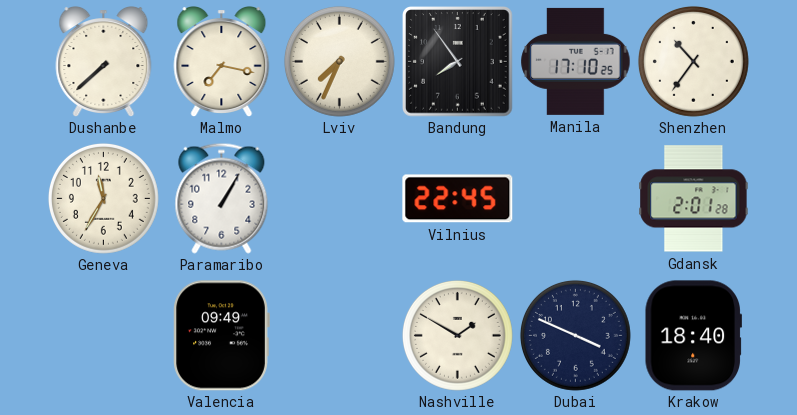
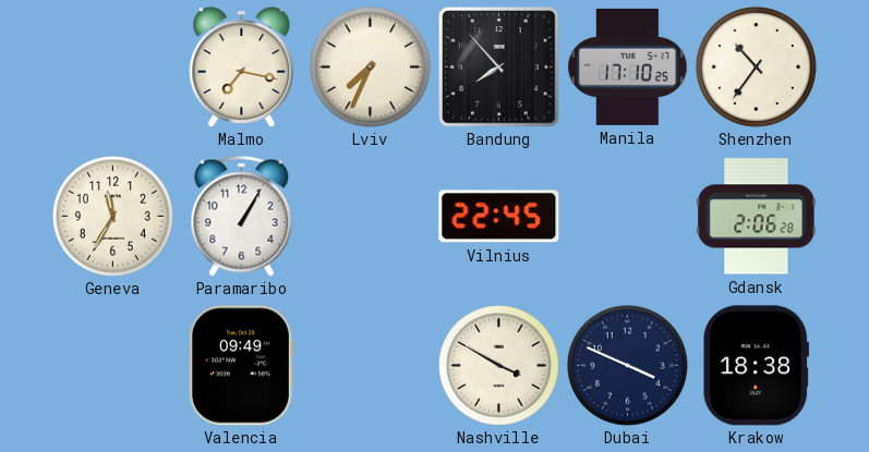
Dushanbe: 7:38 -> none
Bandung: 7:54 -> 7:53
Gdansk: 2:01 -> 2:06
Nashville: 1:50 -> 3:50
Krakow: 18:40 -> 18:38
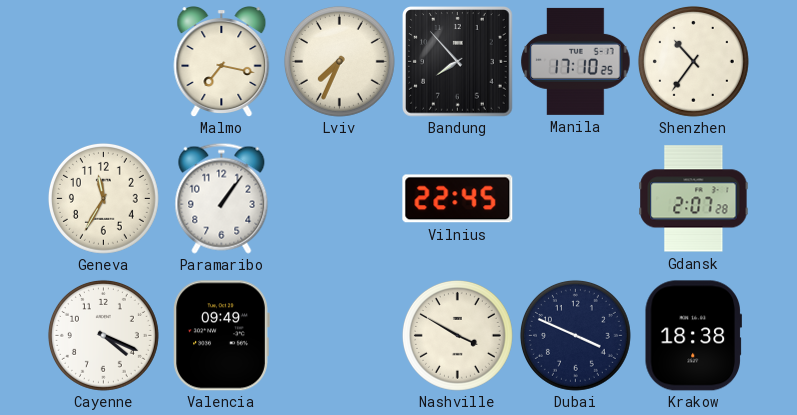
Paramaribo: 1:05 -> 1:06
Gdansk: 2:06 -> 2:07
Cayenne: none -> 4:19
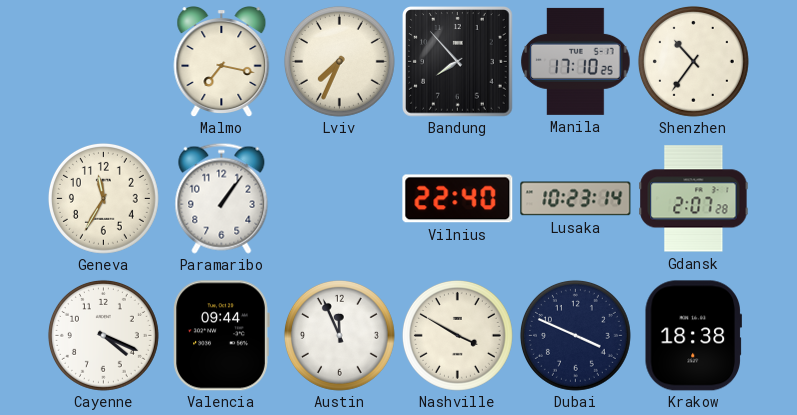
Vilnius: 22:45 -> 22:40
Lusaka: none -> 10:23
Valencia: 09:49 -> 09:44
Austin: none -> 11:56
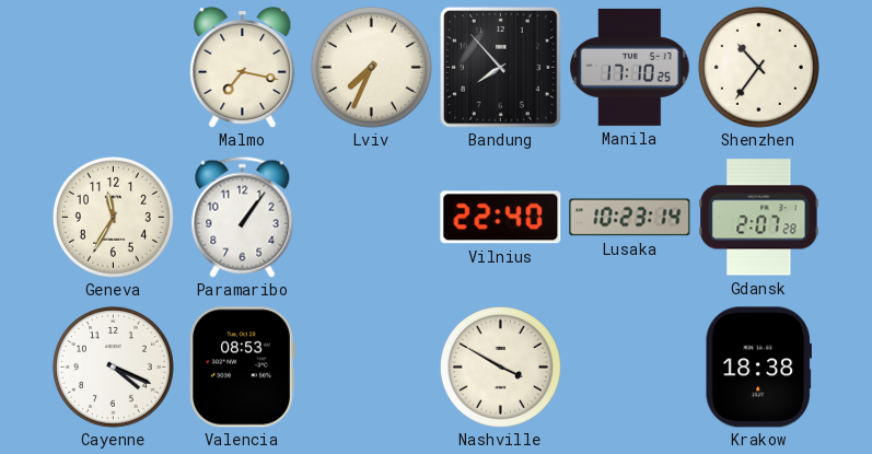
Valencia: 09:44 -> 08:53
Austin: 11:56 -> none
Dubai: 3:49 -> none
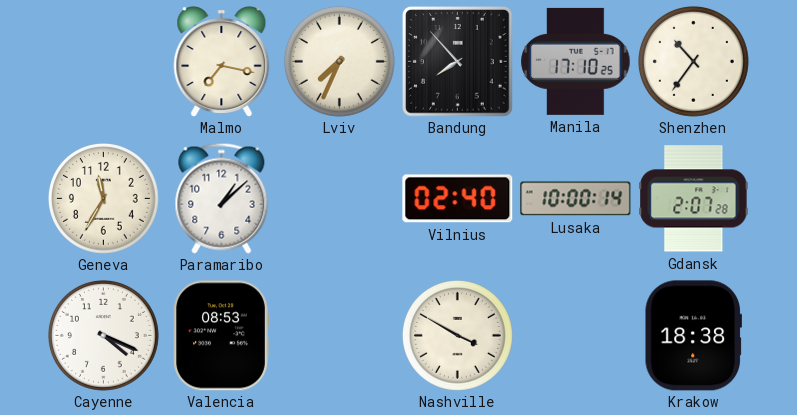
Paramaribo: 1:06 -> 1:08
Vilnius: 22:40 -> 02:40
Lusaka: 10:23 -> 10:00
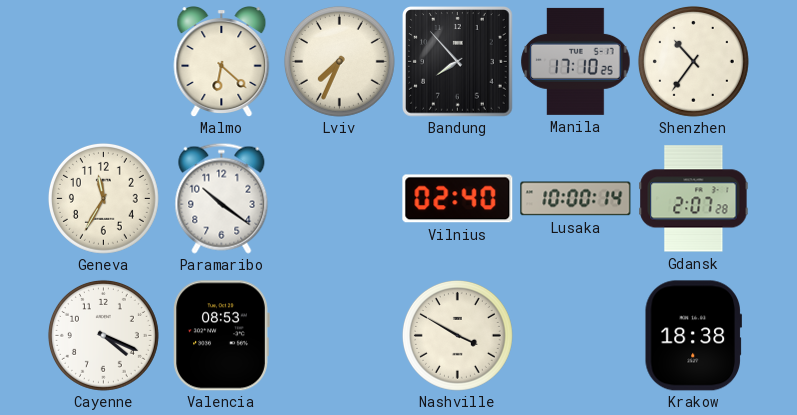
Malmo: 7:17 -> 6:22
Paramaribo: 1:08 -> 10:21
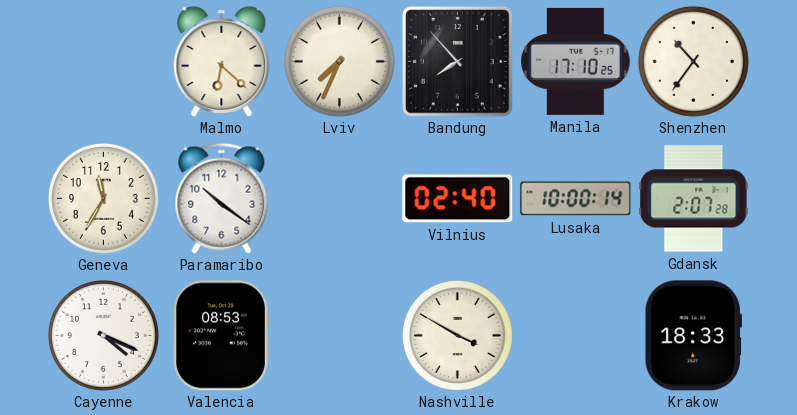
Krakow: 18:38 -> 18:33
